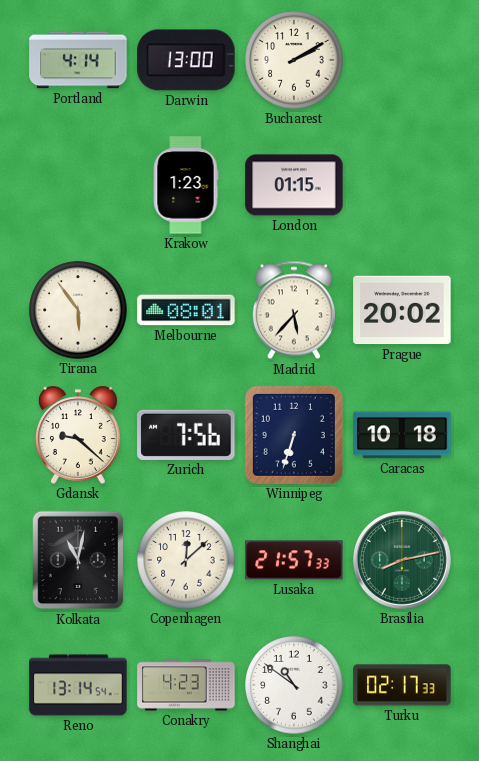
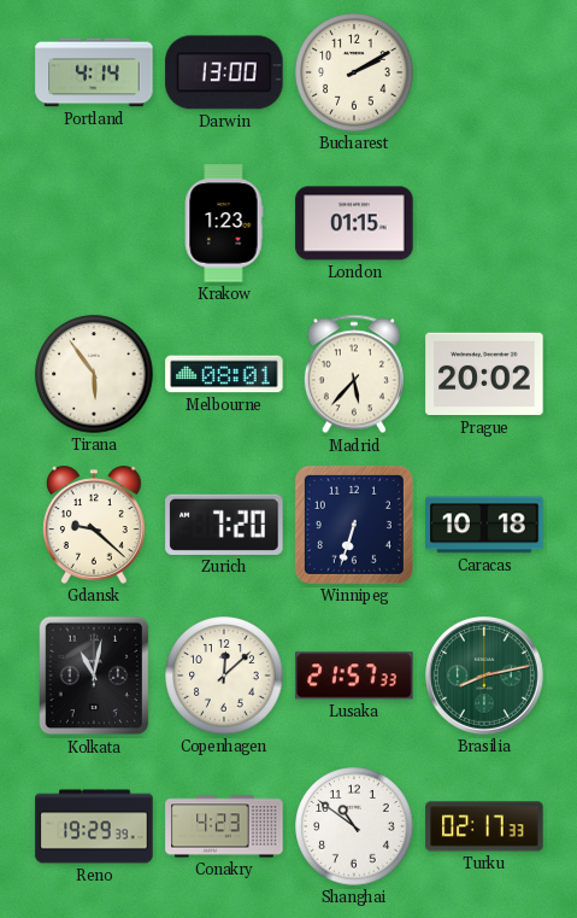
Zurich: 7:56 -> 7:20
Reno: 13:14 -> 19:29
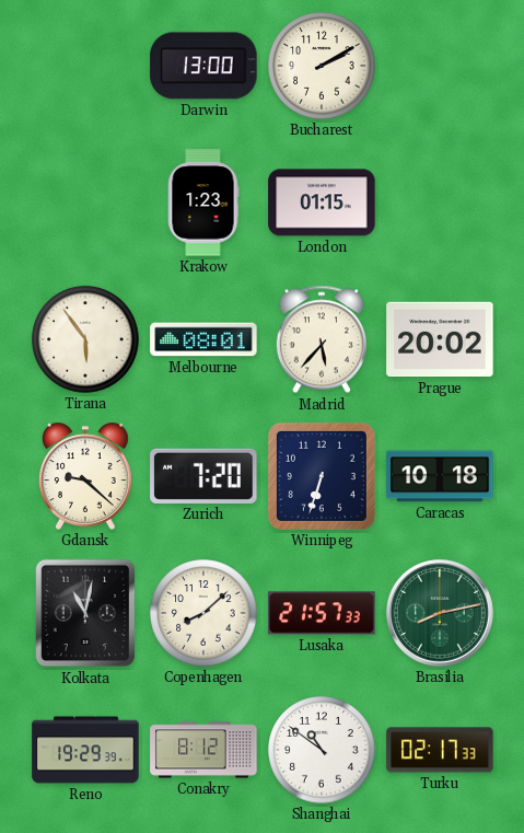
Portland: 4:14 -> none
Copenhagen: 12:08 -> 8:08
Conakry: 4:23 -> 8:12
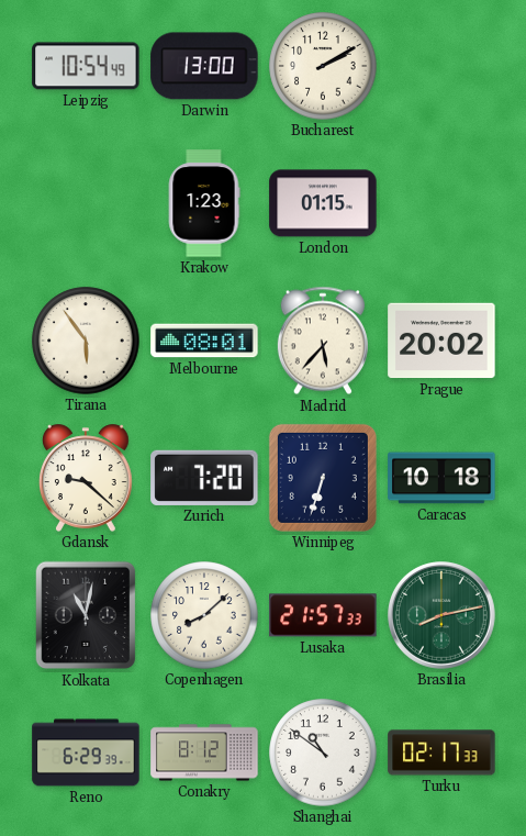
Leipzig: none -> 10:54
Reno: 19:29 -> 6:29
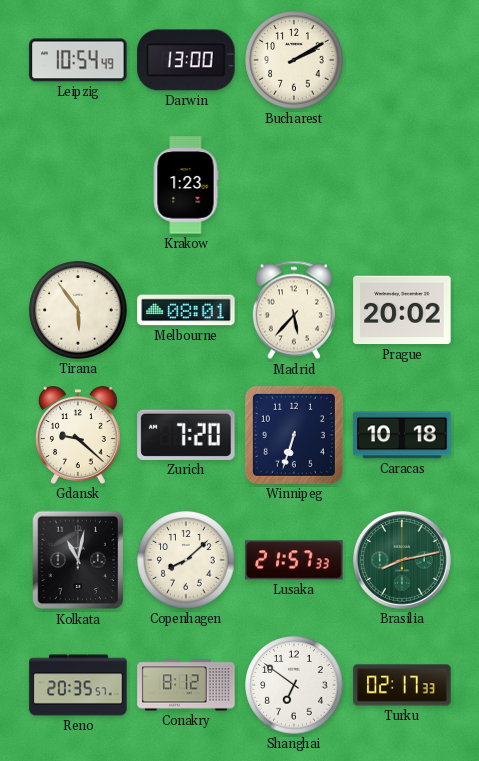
London: 01:15 -> none
Reno: 6:29 -> 20:35
Shanghai: 10:51 -> 6:51
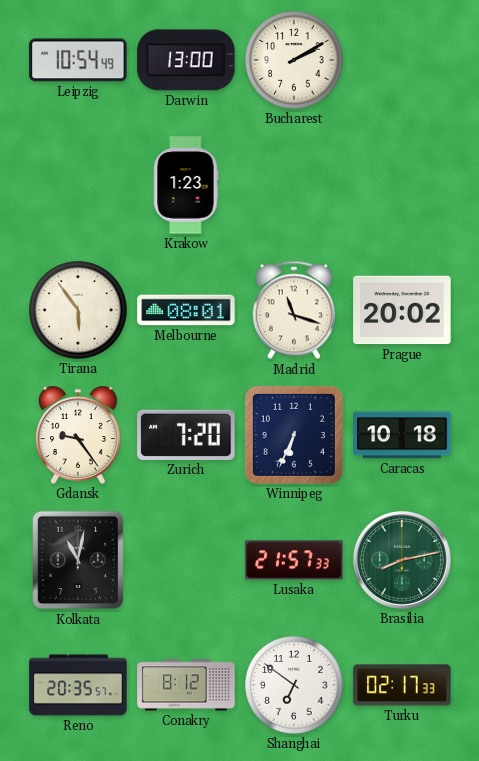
Madrid: 5:37 -> 11:18
Gdansk: 9:22 -> 9:24
Winnipeg: 6:33 -> 6:34
Copenhagen: 8:08 -> none
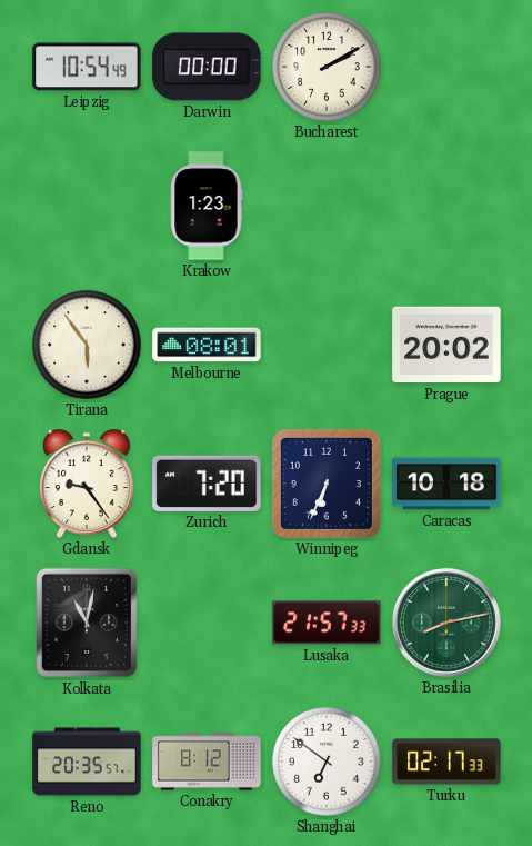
Darwin: 13:00 -> 00:00
Madrid: 11:18 -> none
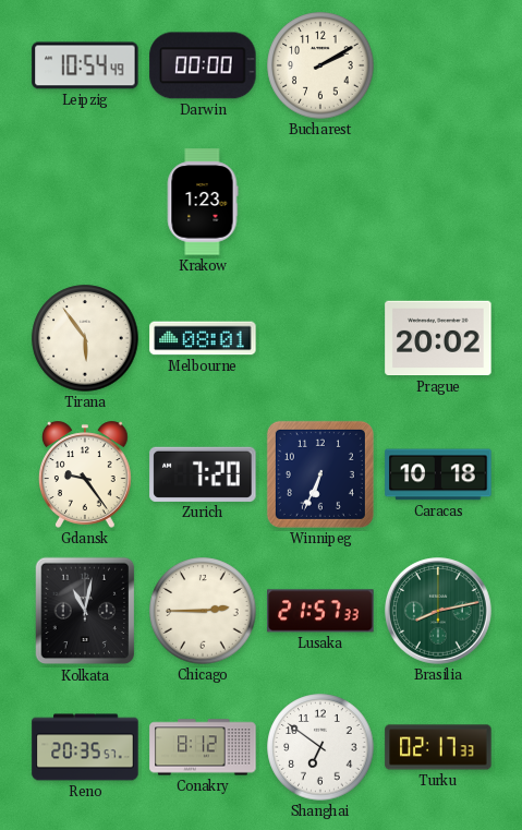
Chicago: none -> 2:45
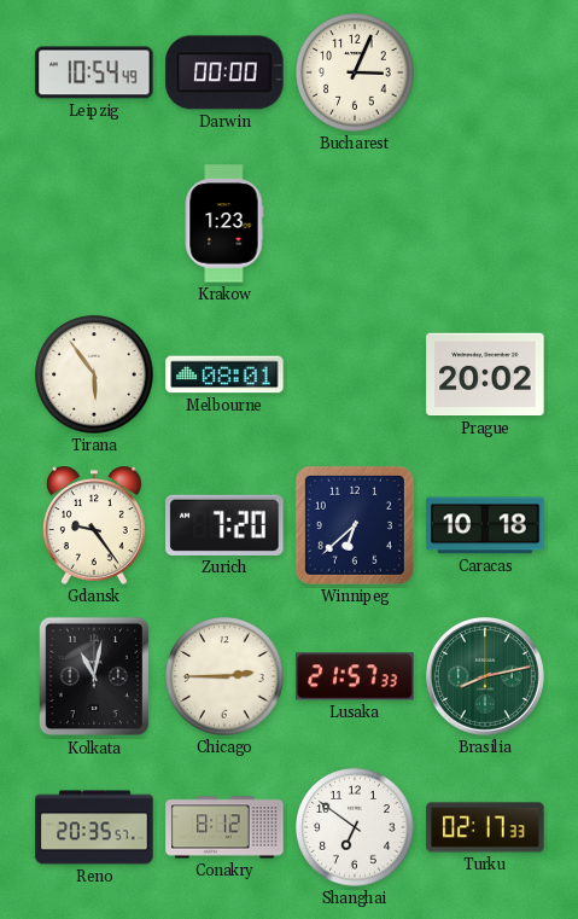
Bucharest: 2:10 -> 3:04
Winnipeg: 6:34 -> 6:38
